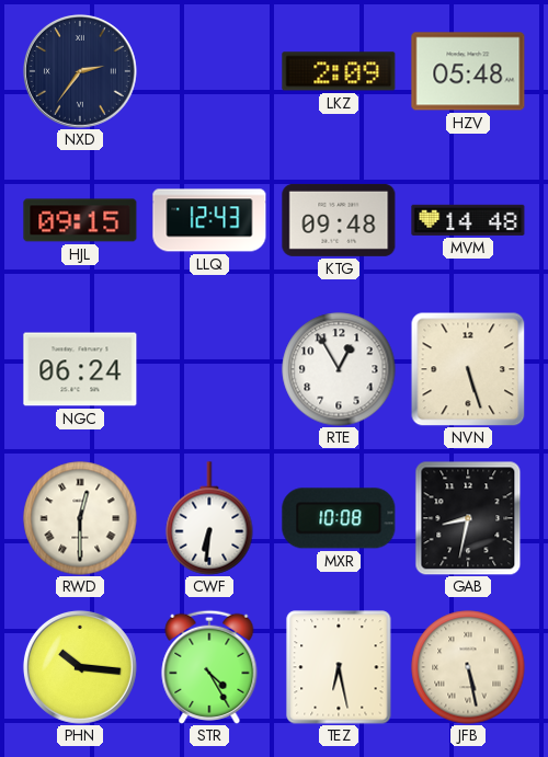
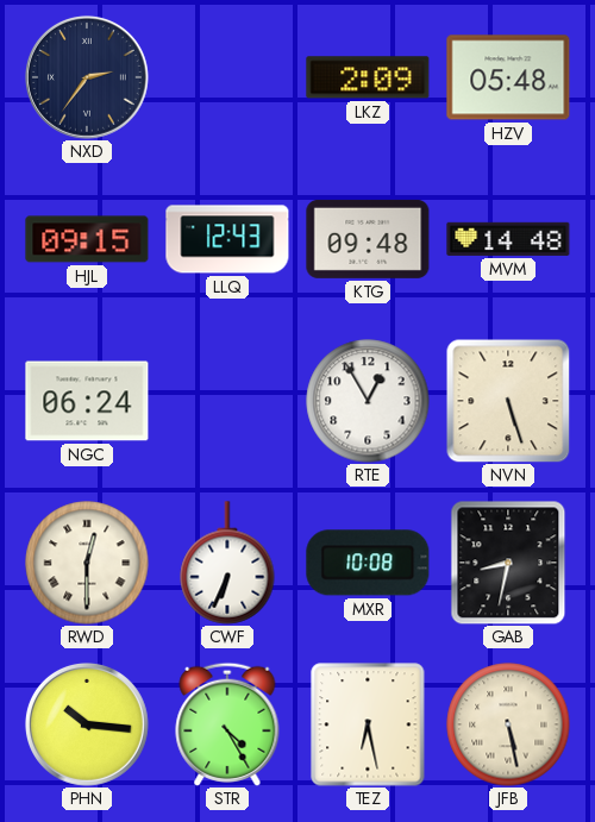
CWF: 6:31 -> 6:34
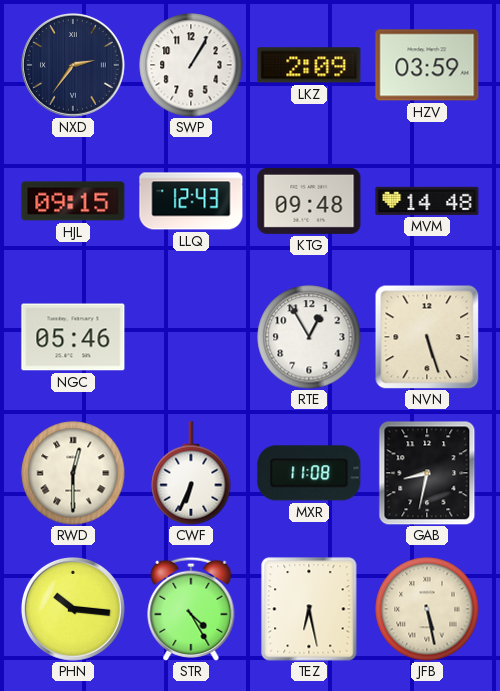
SWP: none -> 1:05
HZV: 05:48 -> 03:59
NGC: 06:24 -> 05:46
MXR: 10:08 -> 11:08
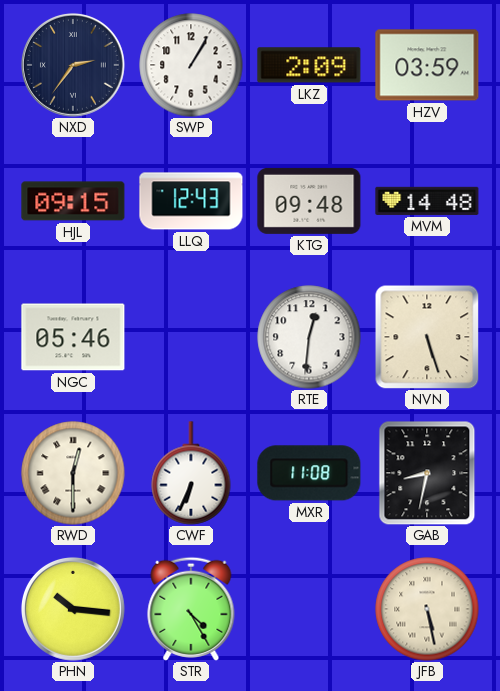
RTE: 12:55 -> 12:31
TEZ: 6:28 -> none
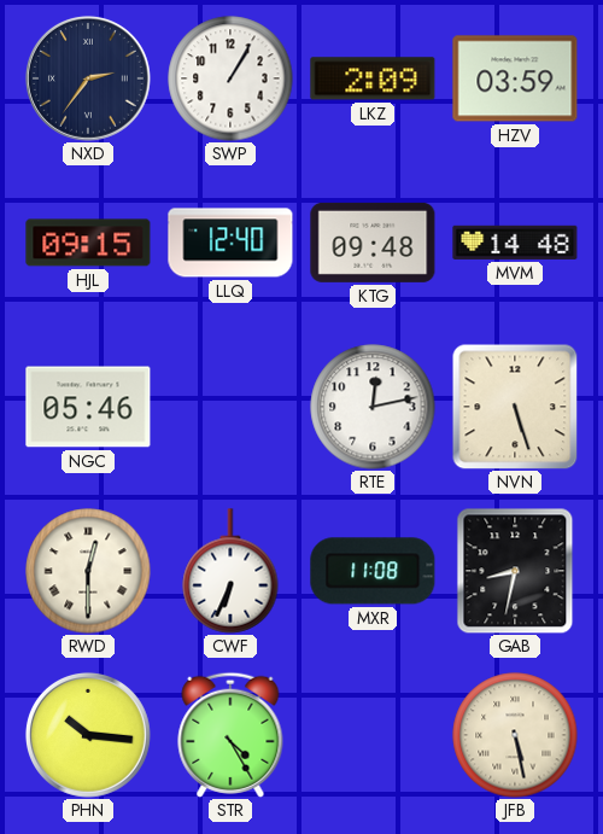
LLQ: 12:43 -> 12:40
RTE: 12:31 -> 12:13
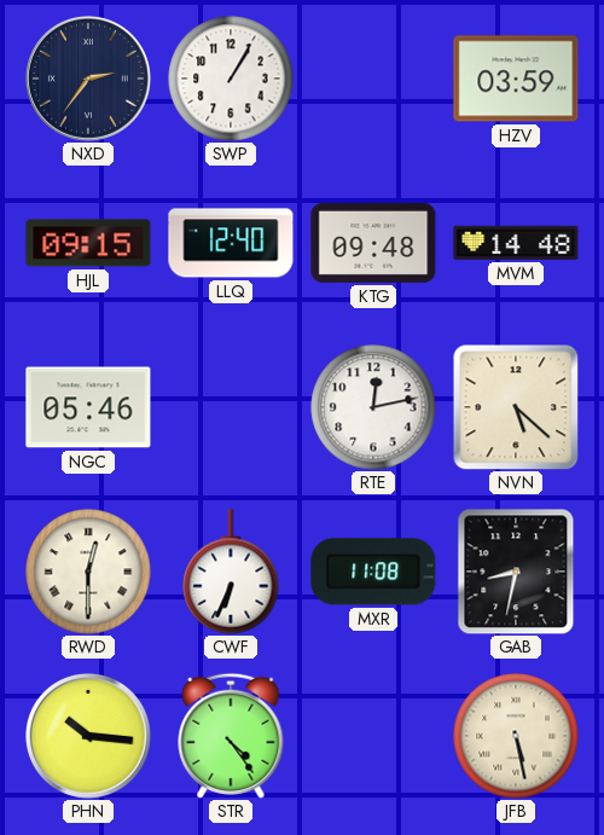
LKZ: 2:09 -> none
NVN: 5:27 -> 5:22
STR: 4:25 -> 4:24
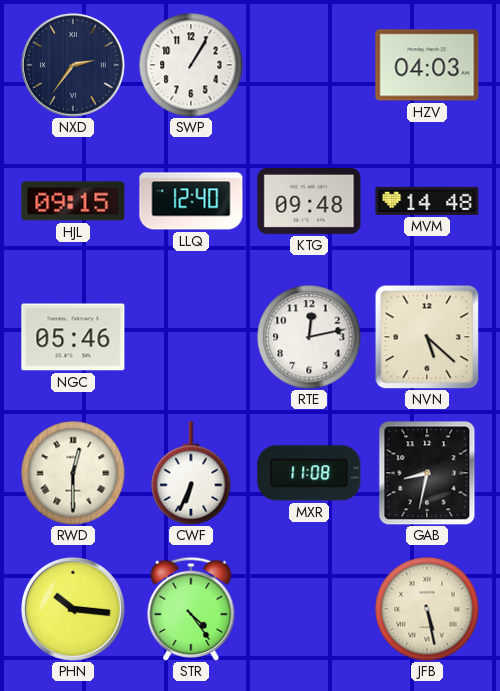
HZV: 03:59 -> 04:03
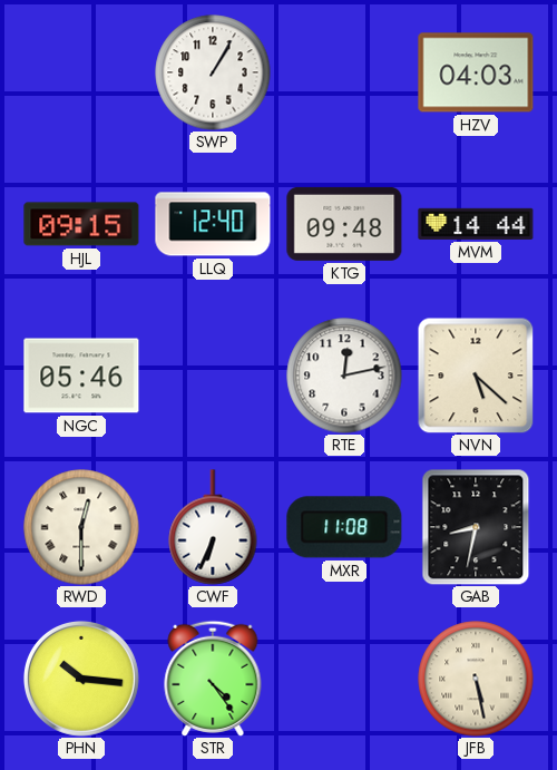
NXD: 2:36 -> none
MVM: 14:48 -> 14:44
